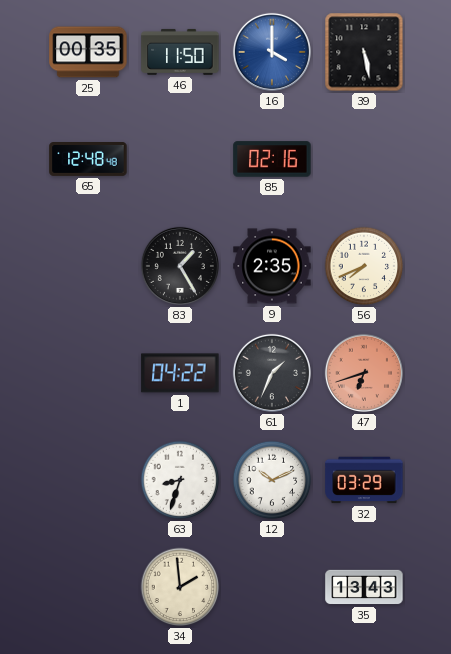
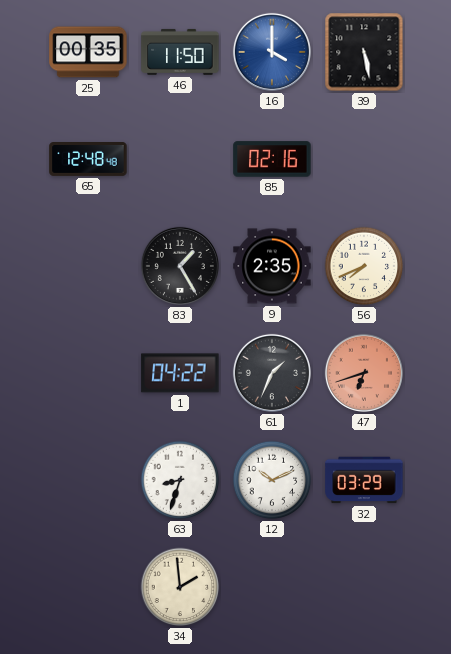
35: 13:43 -> none
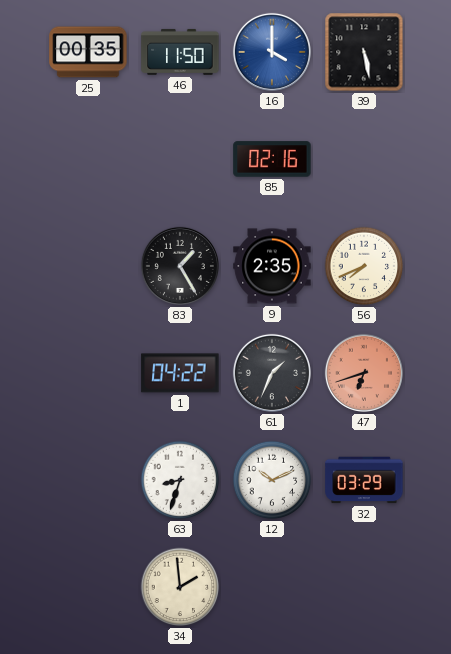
65: 12:48 -> none
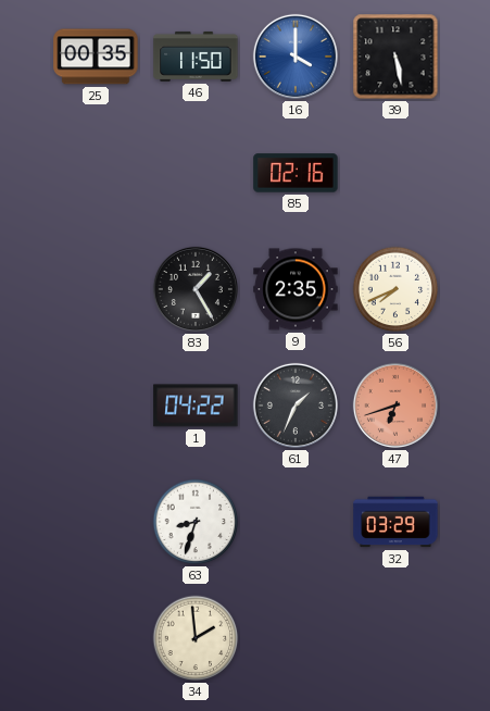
12: 10:11 -> none
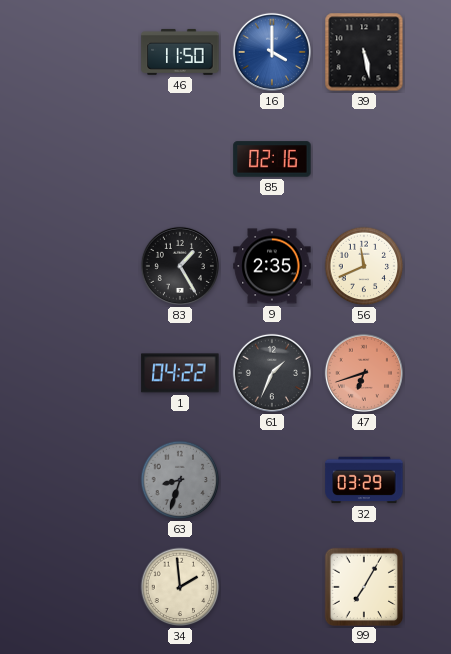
25: 00:35 -> none
56: 7:41 -> 11:41
63 dial: white -> grey
99: none -> 7:05
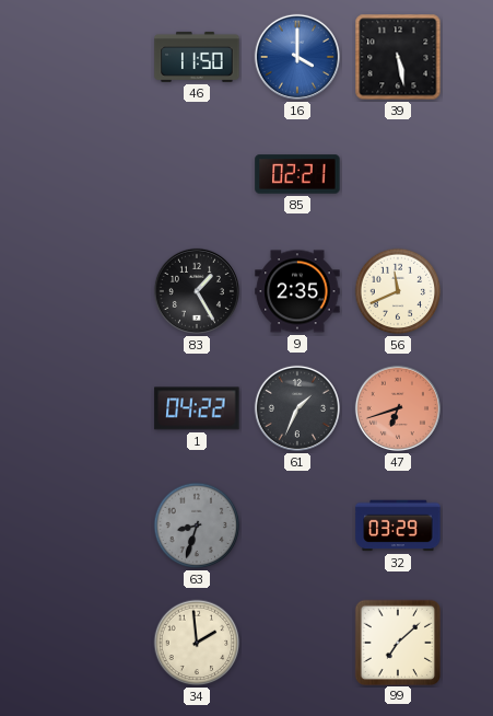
85: 02:16 -> 02:21
99: 7:05 -> 7:08
